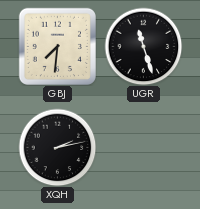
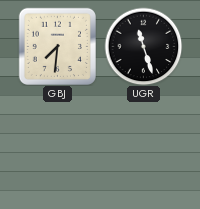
XQH: 2:13 -> none
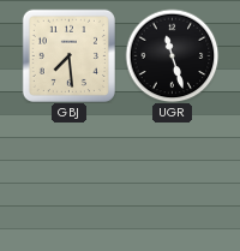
GBJ: 7:31 -> 7:29
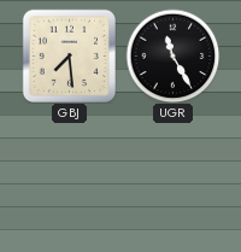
UGR: 11:27 -> 11:25
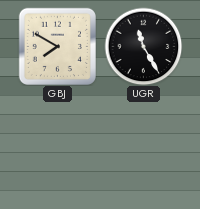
GBJ: 7:29 -> 7:50
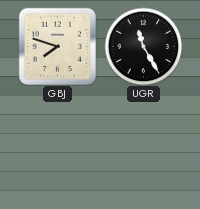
GBJ: 7:50 -> 7:48
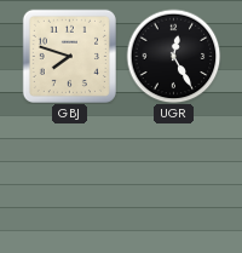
UGR: 11:25 -> 12:25
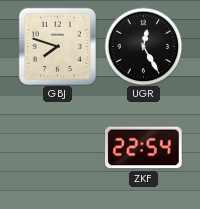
ZKF: none -> 22:54
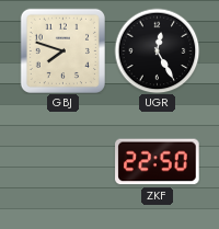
ZKF: 22:54 -> 22:50
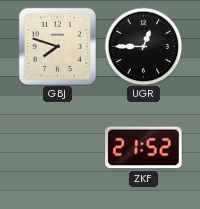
UGR: 12:25 -> 12:45
ZKF: 22:50 -> 21:52
